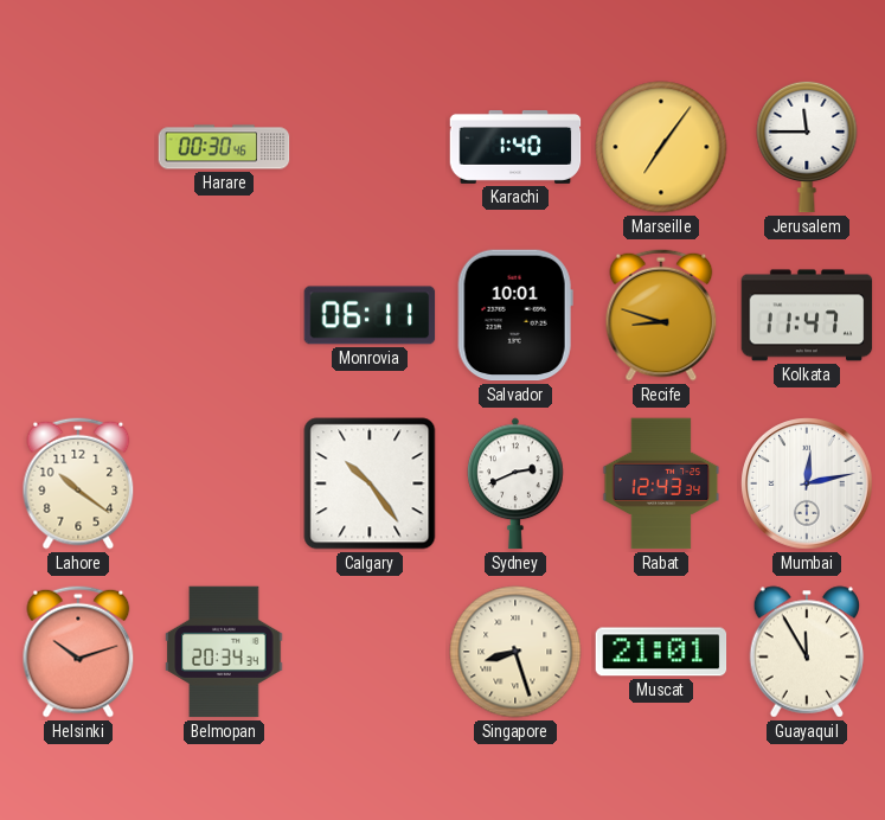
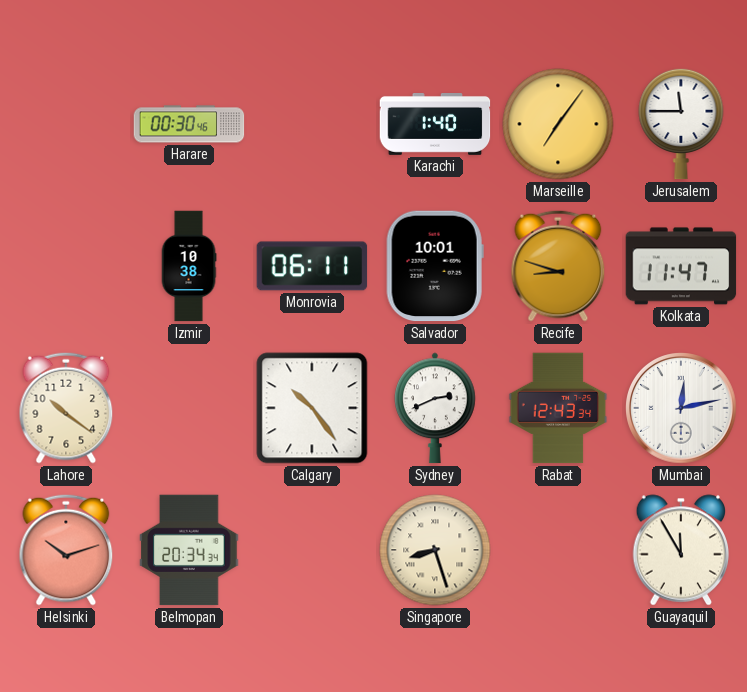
Izmir: none -> 10:38
Muscat: 21:01 -> none
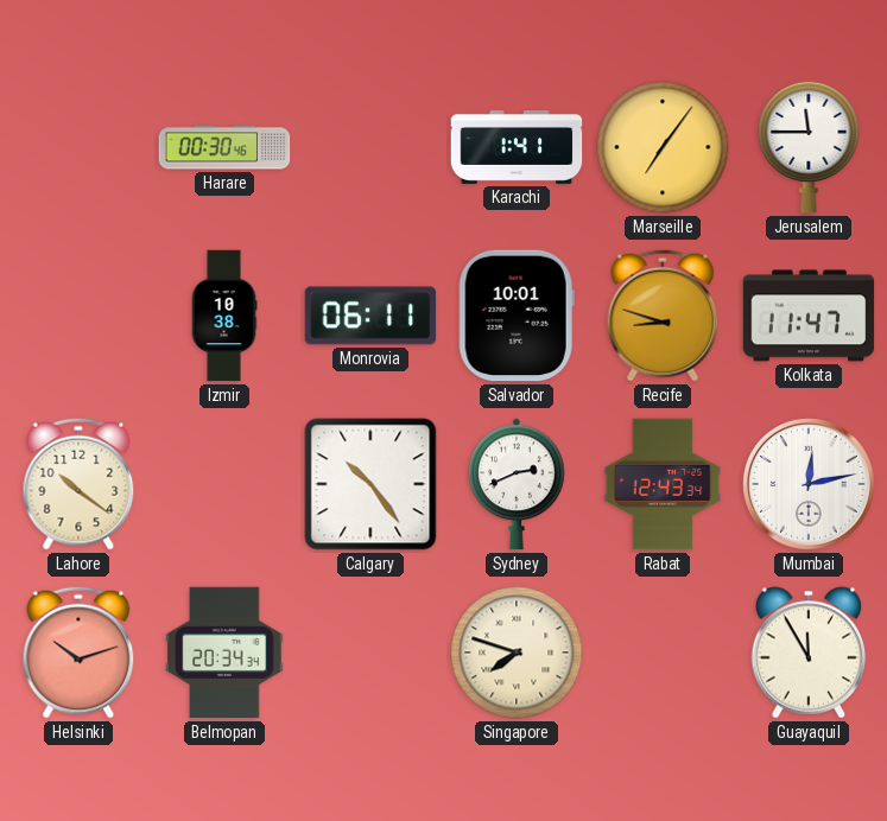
Karachi: 1:40 -> 1:41
Singapore: 8:27 -> 7:48
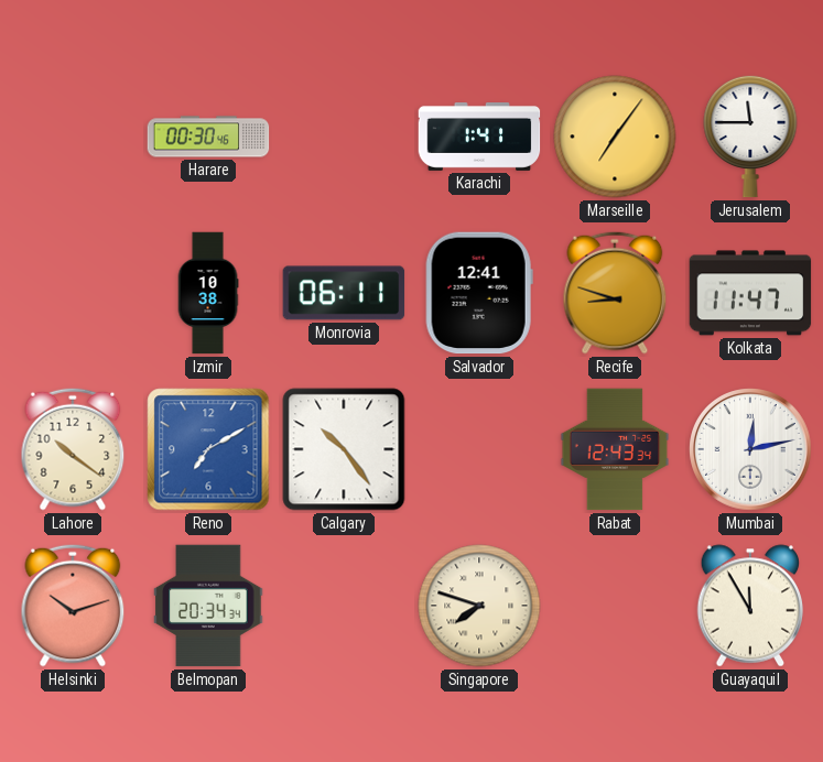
Salvador: 10:01 -> 12:41
Reno: none -> 7:10
Sydney: 2:41 -> none
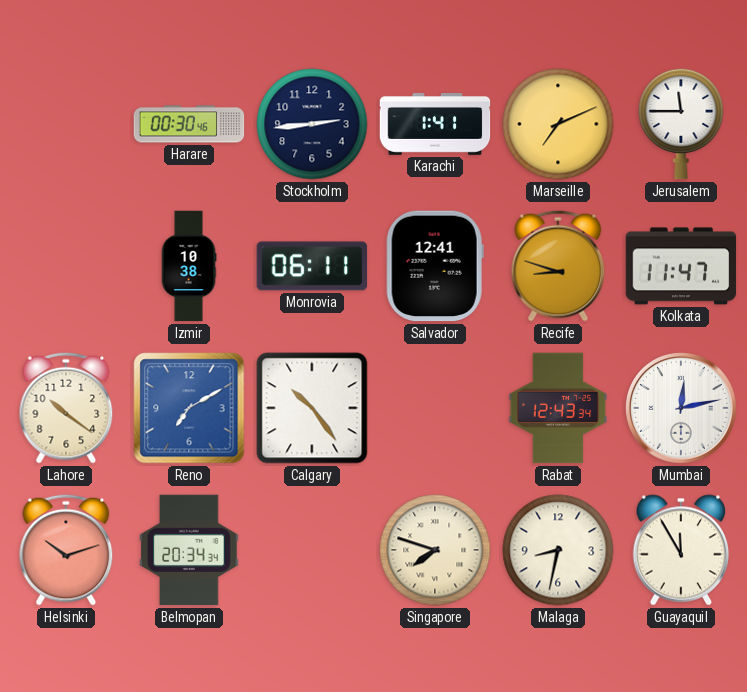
Stockholm: none -> 2:44
Marseille: 7:06 -> 7:11
Malaga: none -> 8:32
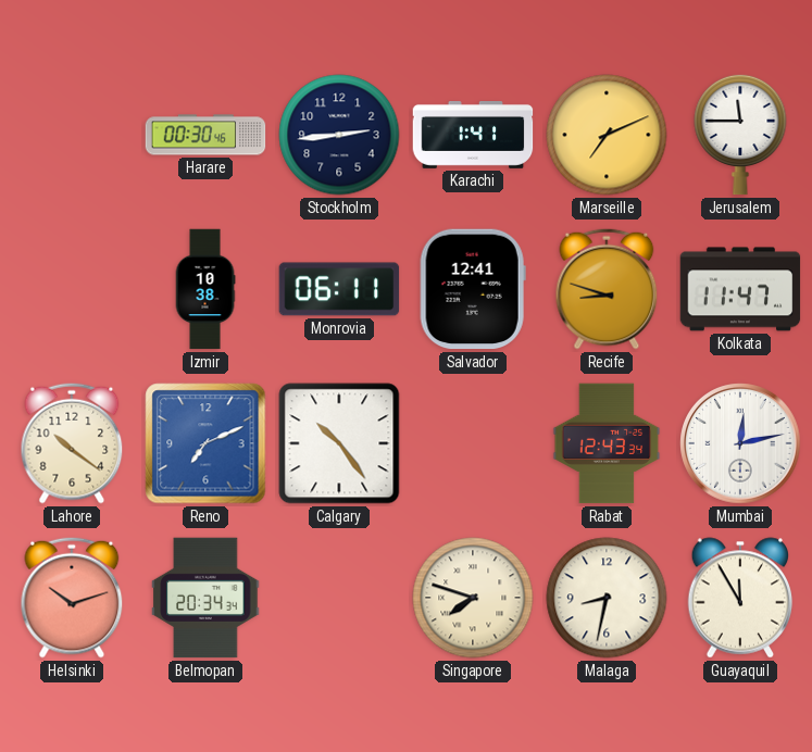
Reno: 7:10 -> 7:11
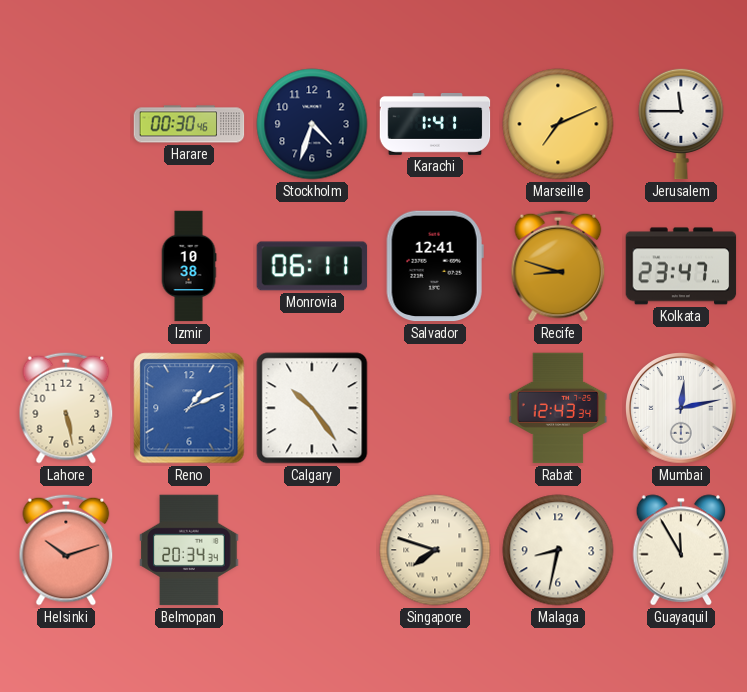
Stockholm: 2:44 -> 4:33
Kolkata: 11:47 -> 23:47
Lahore: 10:21 -> 5:28
Reno: 7:11 -> 1:11
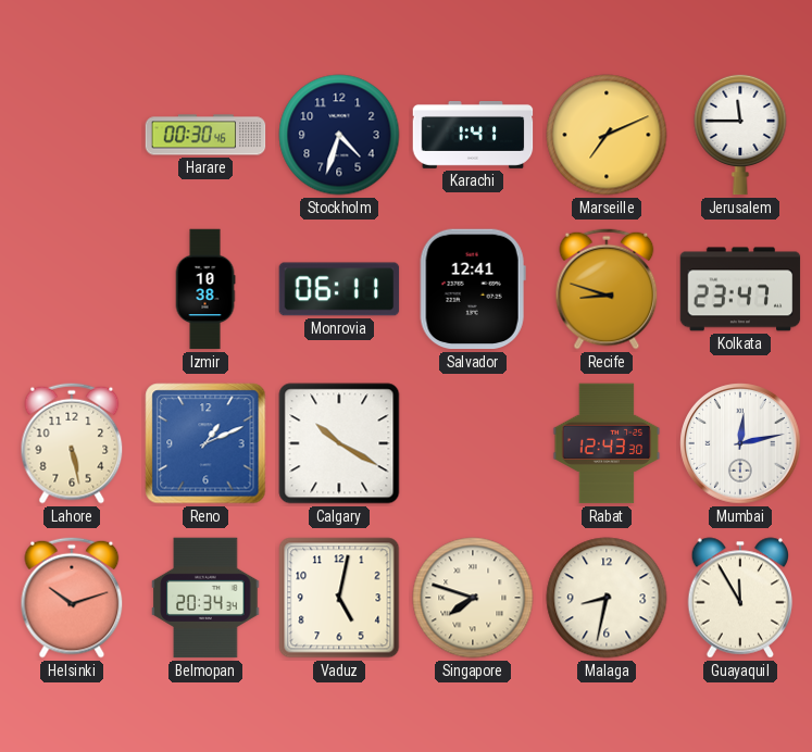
Calgary: 10:24 -> 10:20
Rabat: 12:43:34 -> 12:43:30
Vaduz: none -> 5:02
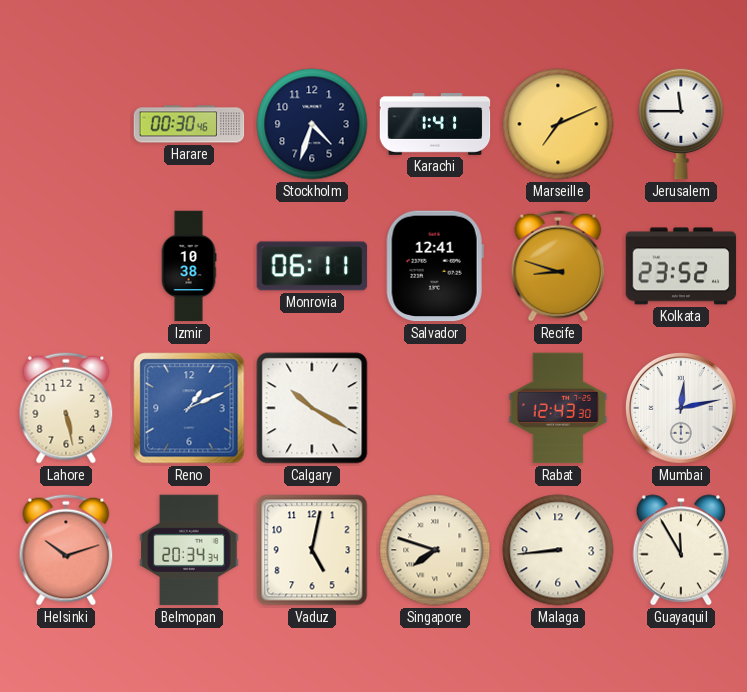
Kolkata: 23:47 -> 23:52
Malaga: 8:32 -> 8:44
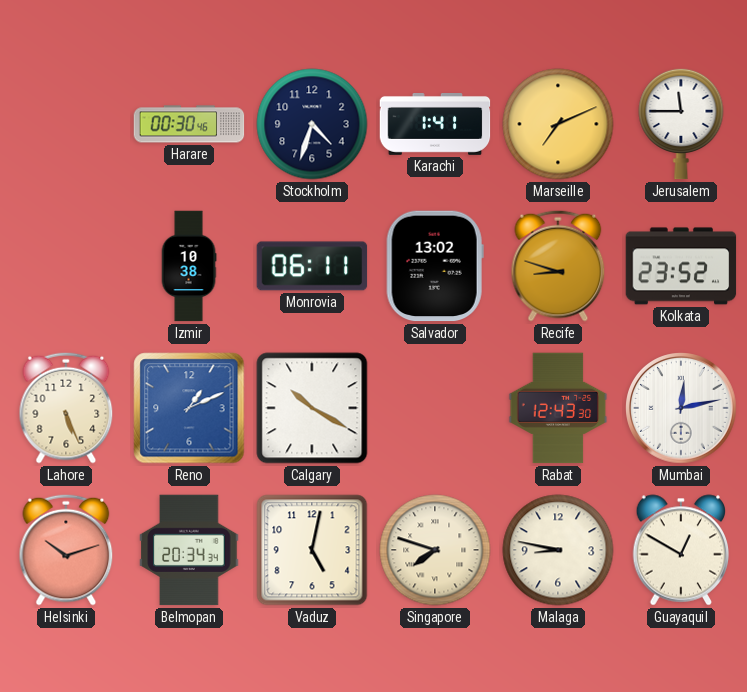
Salvador: 12:41 -> 13:02
Lahore: 5:28 -> 5:26
Malaga: 8:44 -> 8:47
Guayaquil: 11:55 -> 12:50
